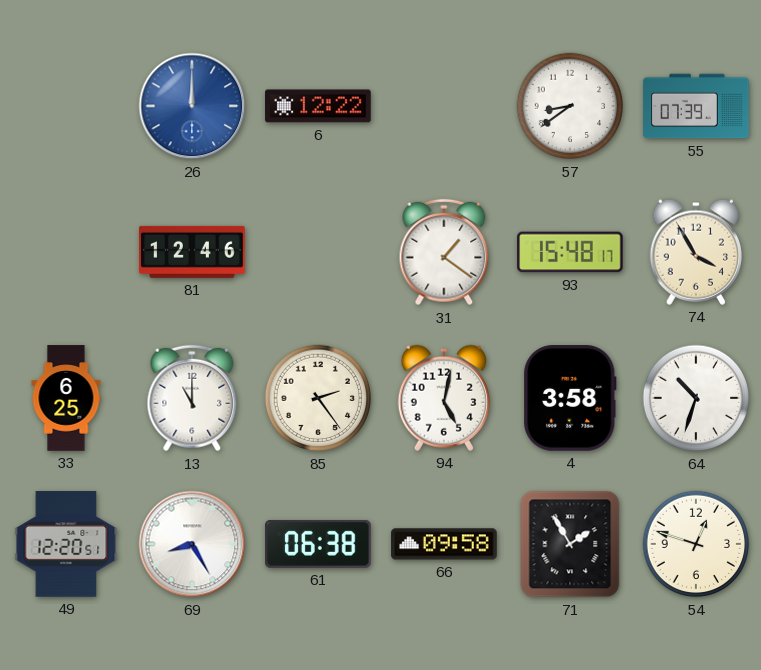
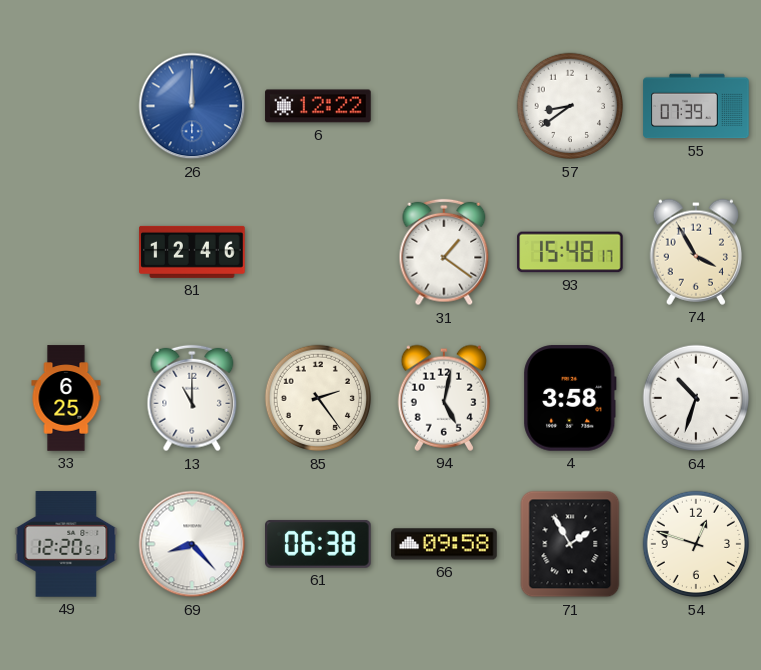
69: 8:25 -> 8:23
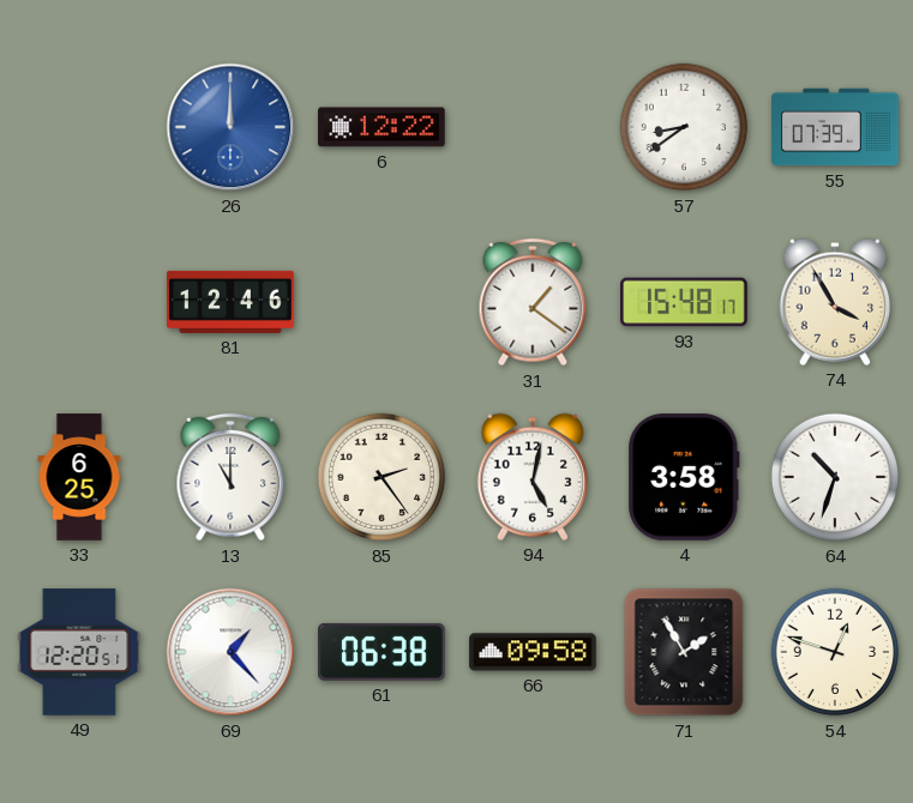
69: 8:23 -> 1:23
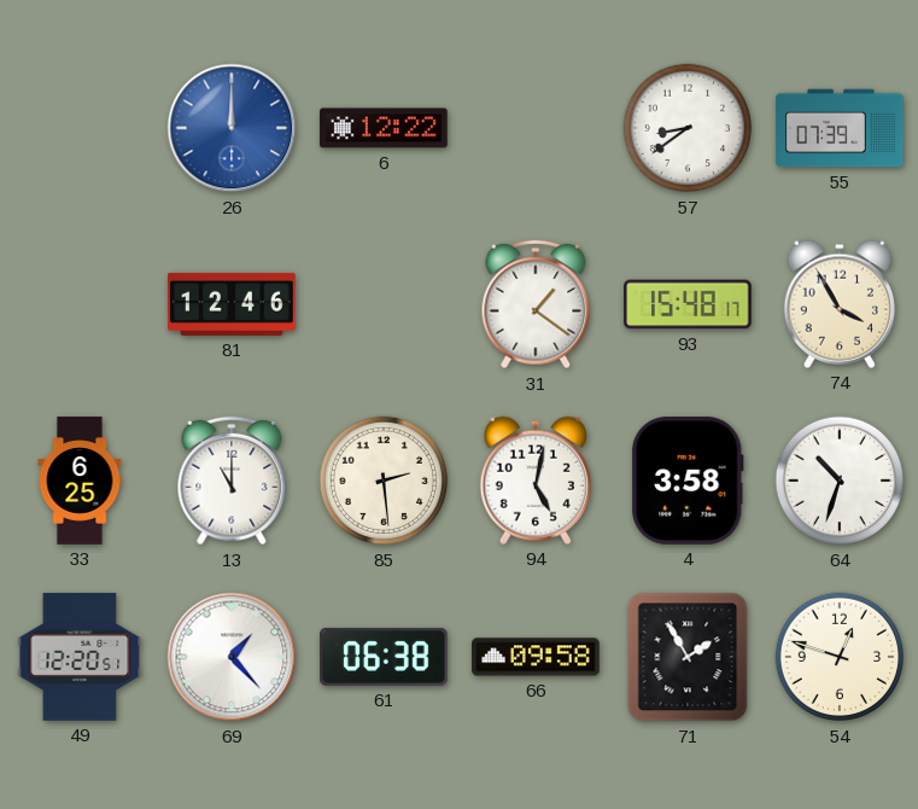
85: 2:24 -> 2:29
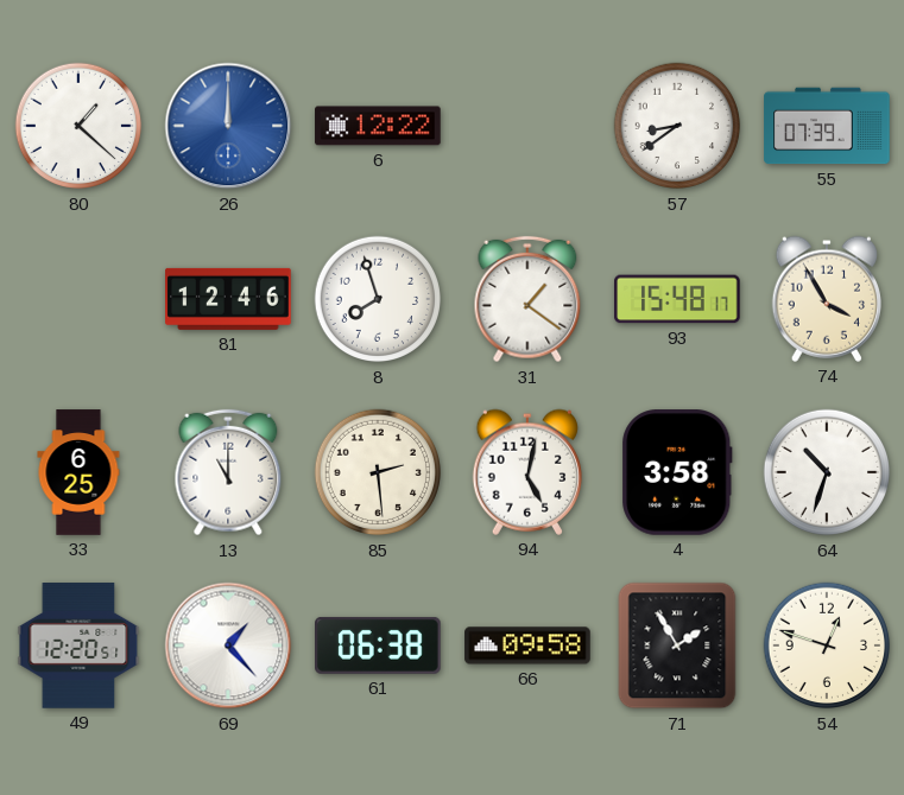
80: none -> 1:22
8: none -> 7:57
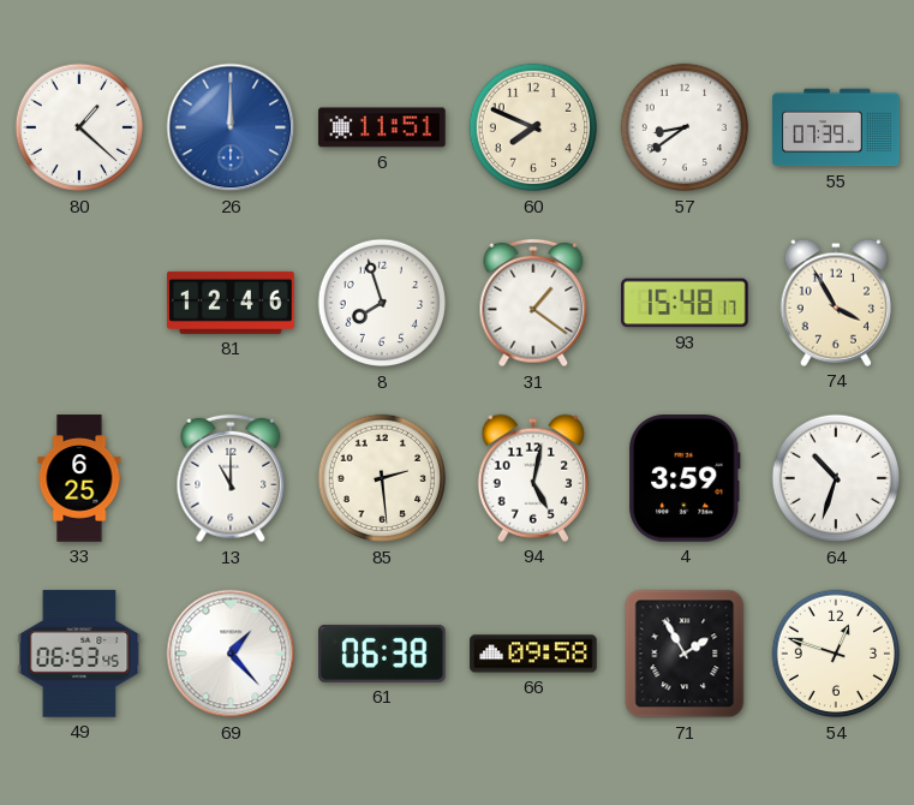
6: 12:22 -> 11:51
60: none -> 7:49
4: 3:58 -> 3:59
49: 12:20 -> 06:53
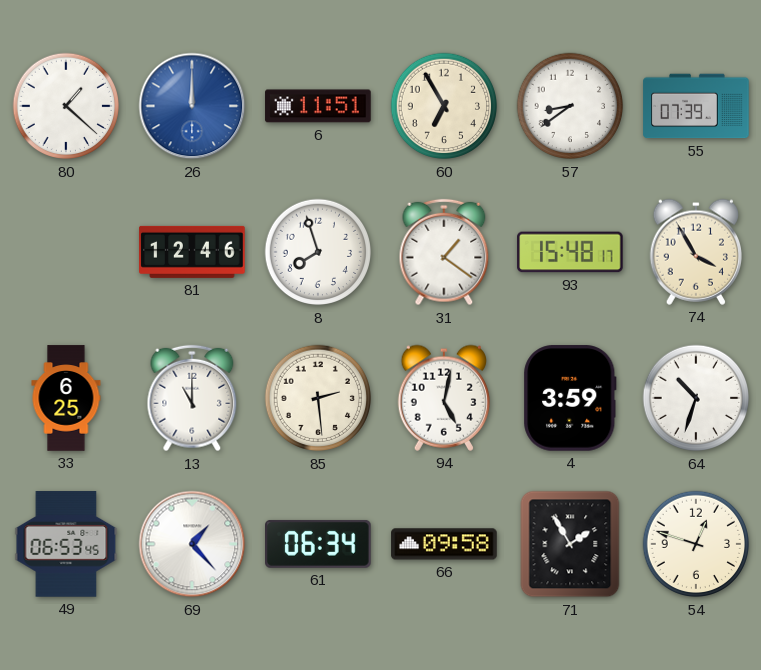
60: 7:49 -> 6:55
61: 06:38 -> 06:34
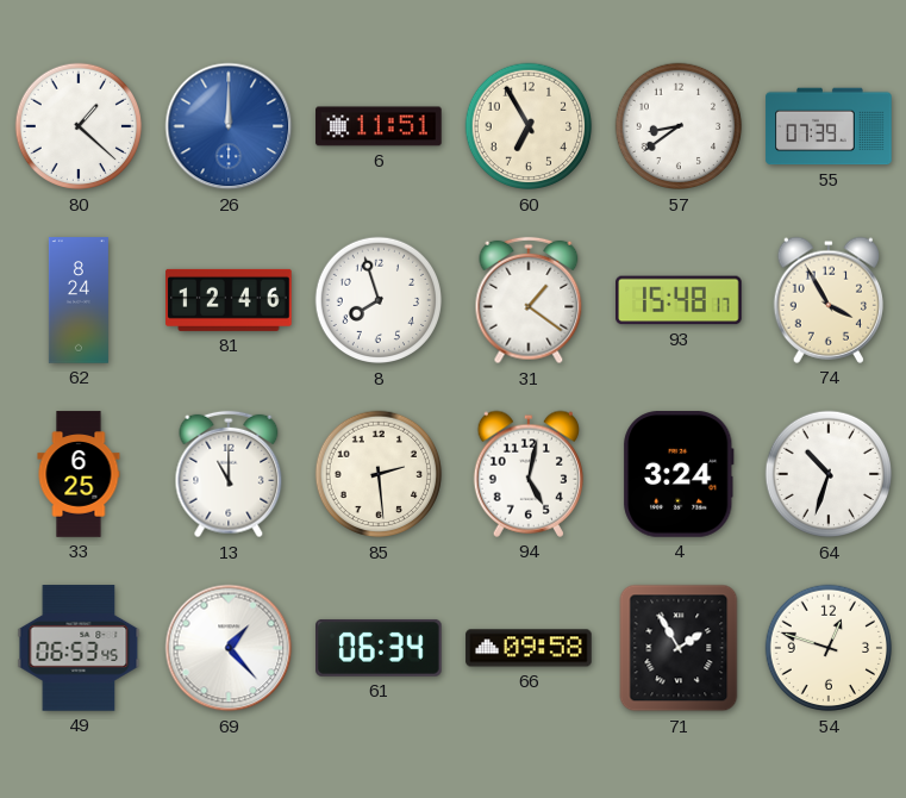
62: none -> 8:24
4: 3:59 -> 3:24
